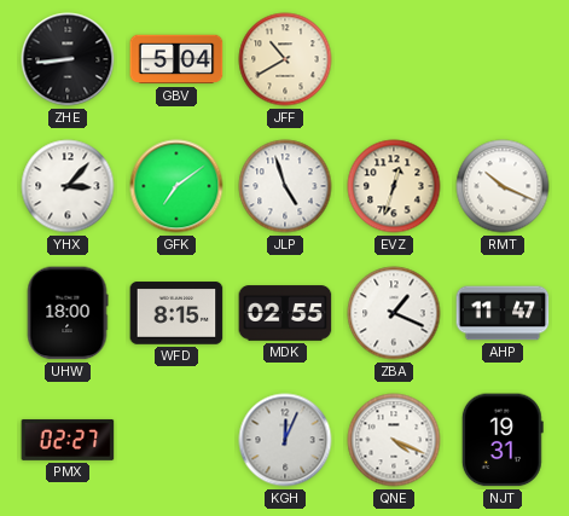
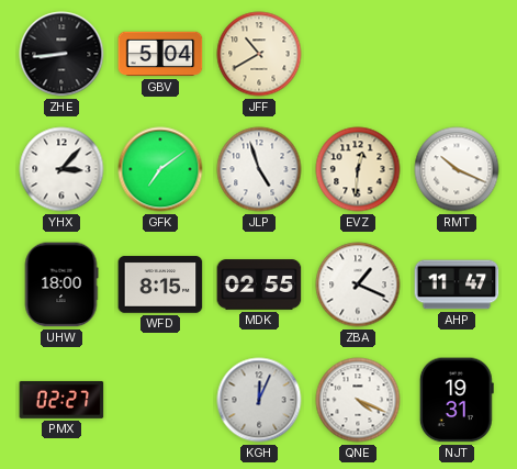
EVZ: 12:33 -> 12:31
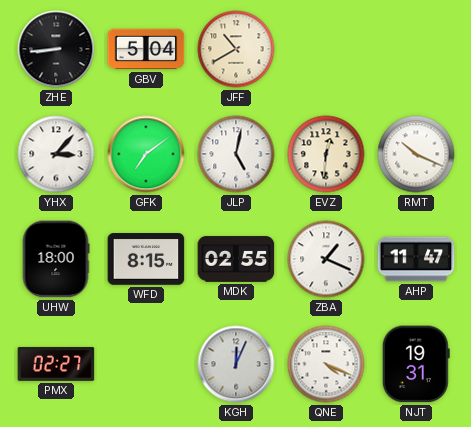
JLP: 4:57 -> 5:02
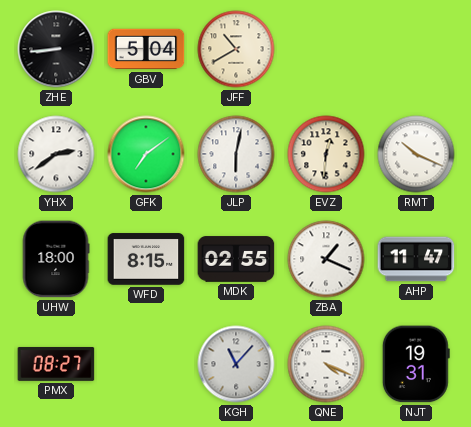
YHX: 3:07 -> 2:39
JLP: 5:02 -> 6:02
PMX: 02:27 -> 08:27
KGH: 12:04 -> 11:07
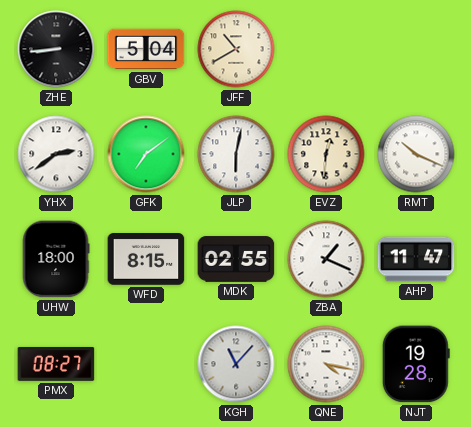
QNE: 4:19 -> 4:17
NJT: 19:31 -> 19:28
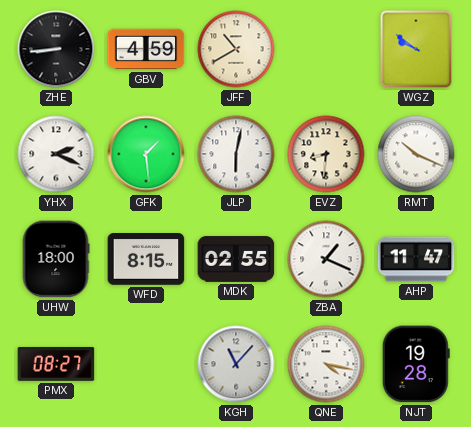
GBV: 5:04 -> 4:59
WGZ: none -> 9:51
YHX: 2:39 -> 2:19
GFK: 7:09 -> 1:29
EVZ: 12:31 -> 8:31
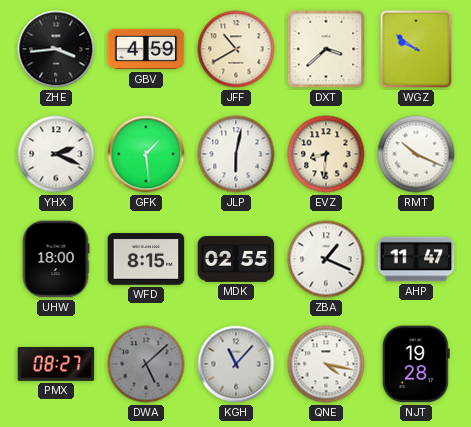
ZHE: 8:44 -> 3:44
DXT: none -> 3:38
DWA: none -> 5:08
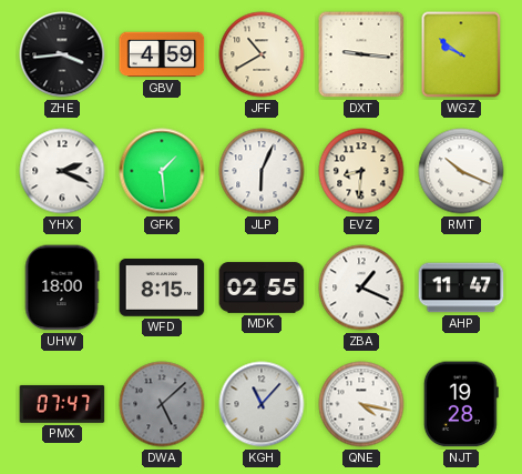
DXT: 3:38 -> 9:16
JLP: 6:02 -> 6:04
PMX: 08:27 -> 07:47
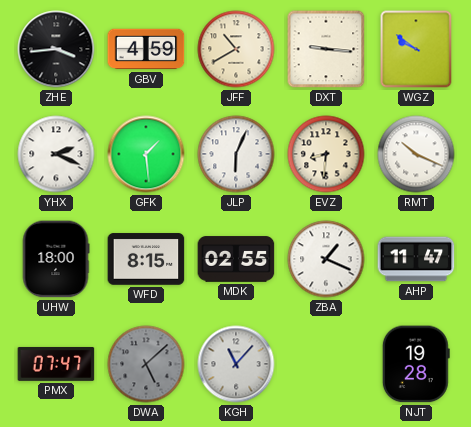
QNE: 4:17 -> none
